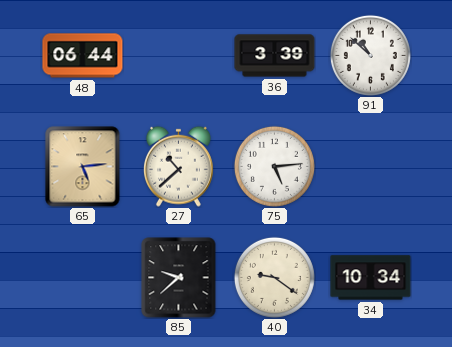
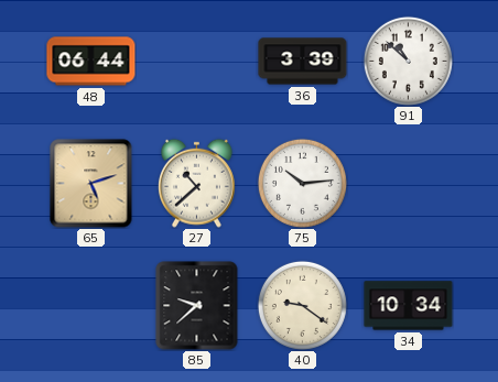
65: 5:14 -> 5:12
75: 5:14 -> 10:14
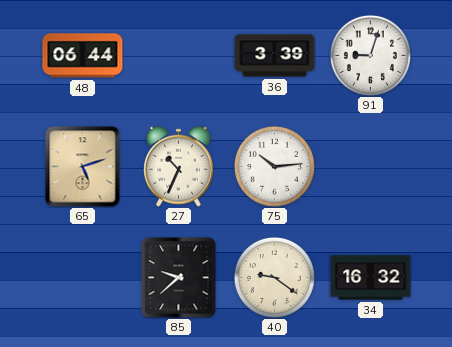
91: 10:52 -> 9:03
27: 10:38 -> 10:34
34: 10:34 -> 16:32
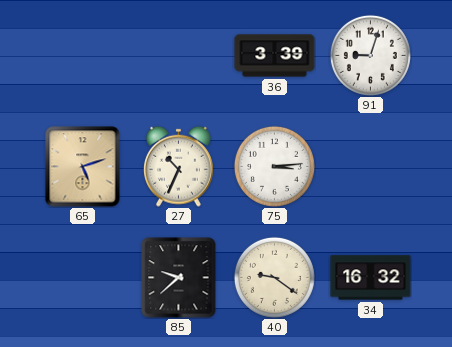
48: 06:44 -> none
75: 10:14 -> 3:14
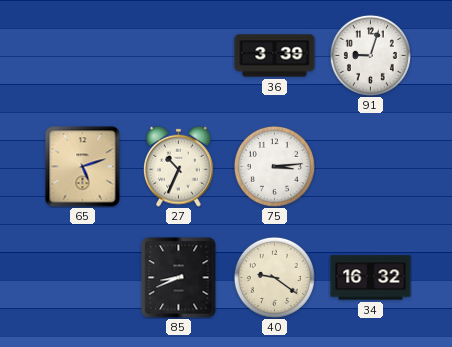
85: 9:38 -> 8:41
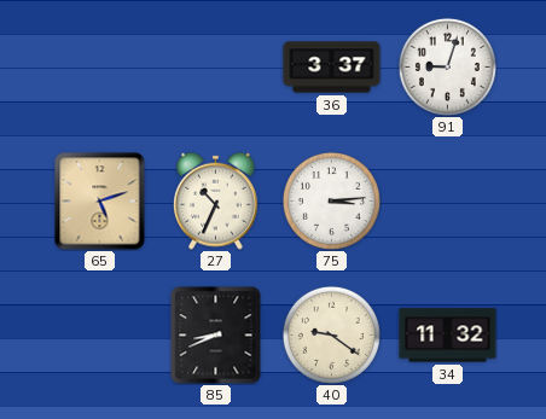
36: 3:39 -> 3:37
34: 16:32 -> 11:32
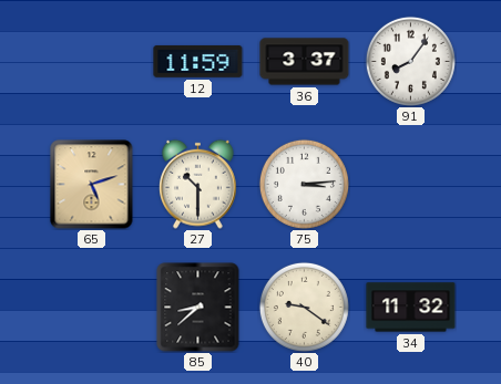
12: none -> 11:59
91: 9:03 -> 8:06
27: 10:34 -> 10:30
85: 8:41 -> 8:38
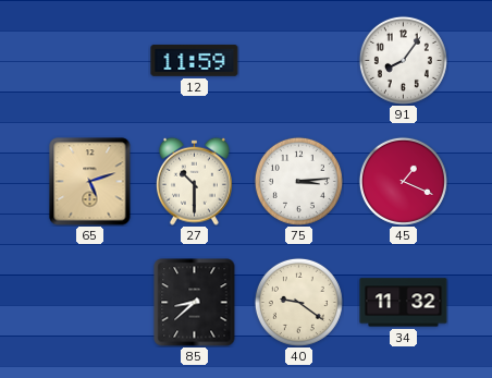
36: 3:37 -> none
45: none -> 1:19
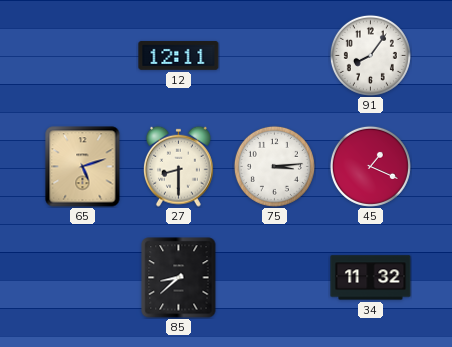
12: 11:59 -> 12:11
27: 10:30 -> 8:30
40: 9:21 -> none
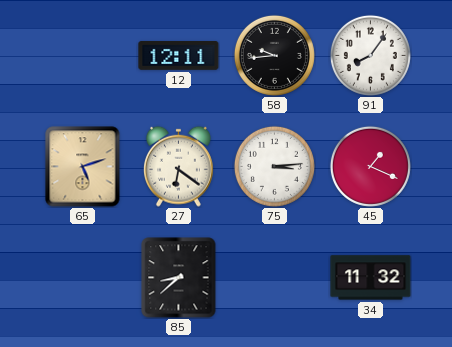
58: none -> 9:44
27: 8:30 -> 6:21
